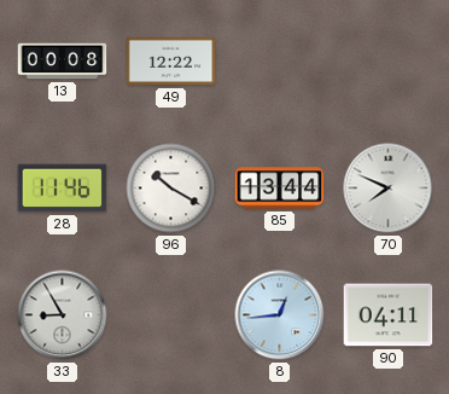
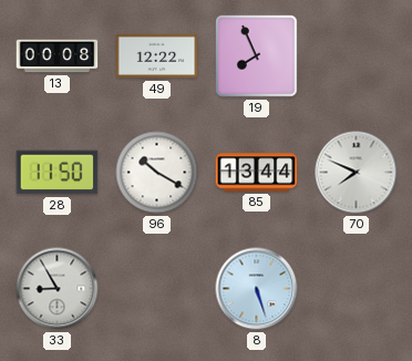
19: none -> 7:56
28: 11:46 -> 11:50
8: 12:44 -> 5:27
90: 04:11 -> none
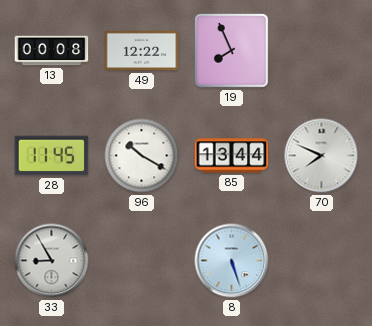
28: 11:50 -> 11:45
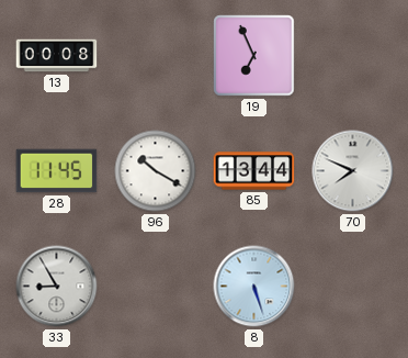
49: 12:22 -> none
19: 7:56 -> 6:56
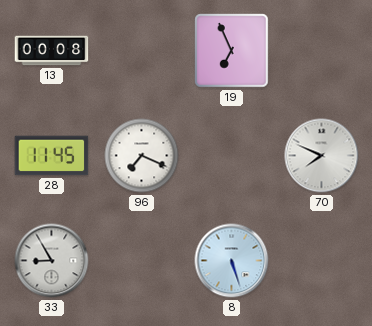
96: 10:20 -> 7:19
85: 13:44 -> none
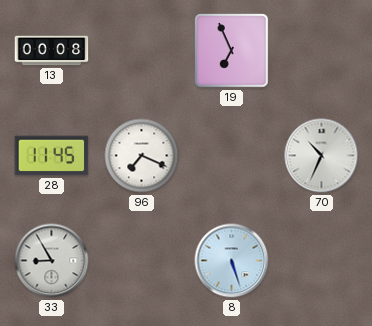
70: 7:49 -> 10:34
